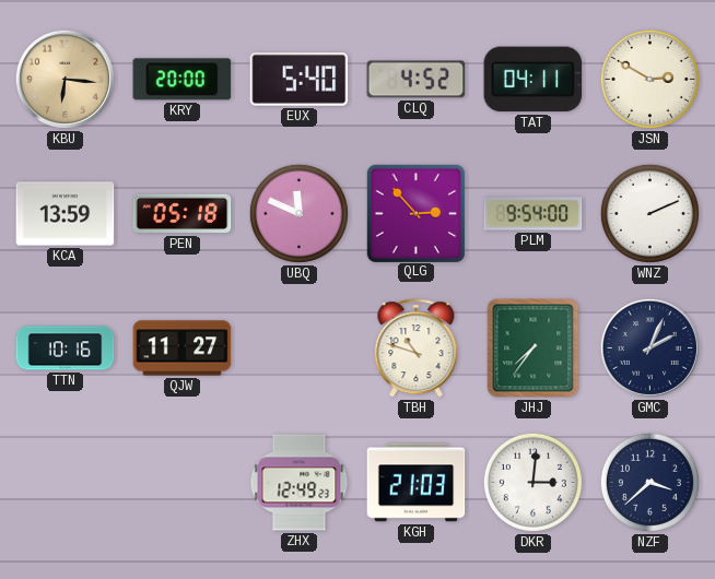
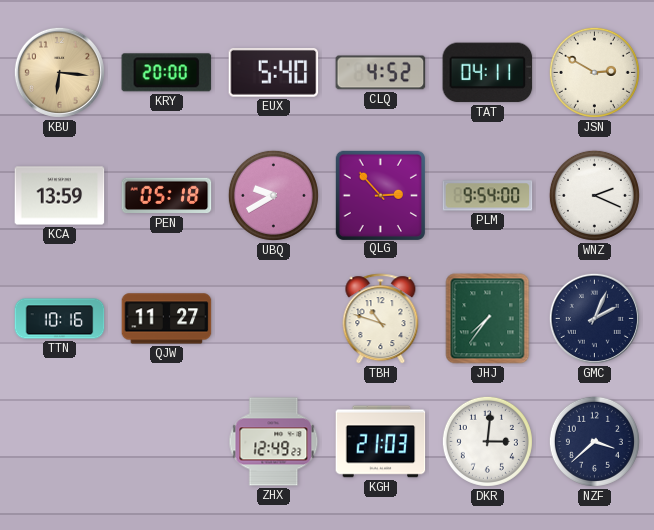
UBQ: 11:49 -> 9:40
WNZ: 2:11 -> 2:19
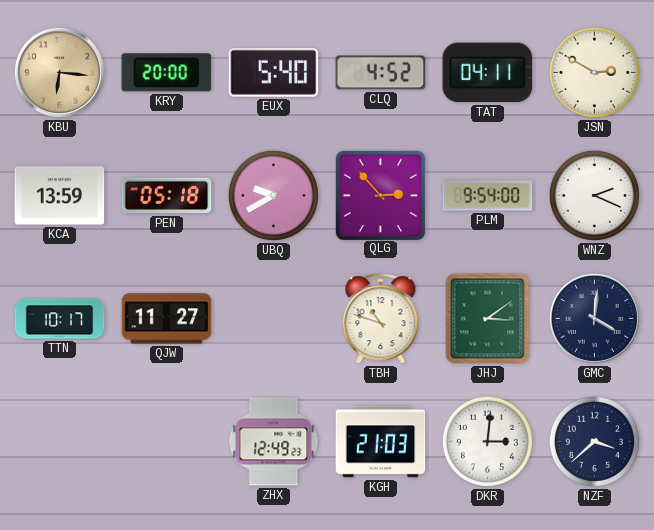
TTN: 10:16 -> 10:17
JHJ: 7:36 -> 3:09
GMC: 2:04 -> 4:01
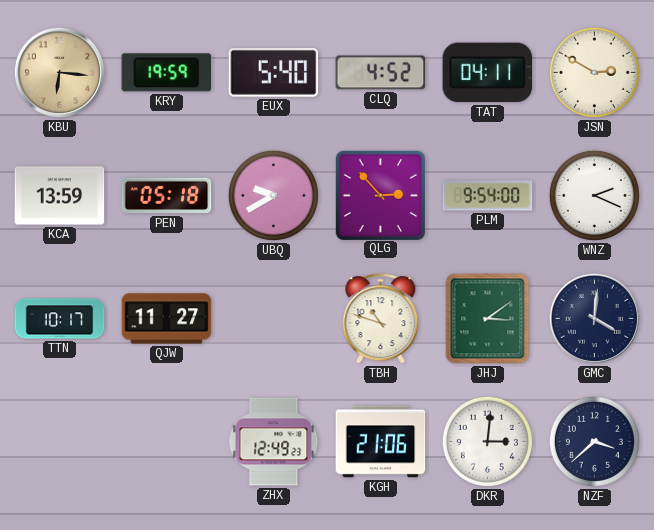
KRY: 20:00 -> 19:59
KGH: 21:03 -> 21:06
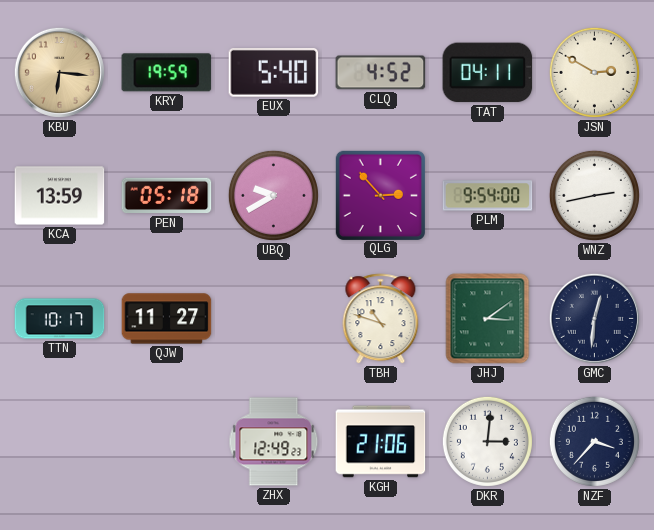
WNZ: 2:19 -> 2:43
GMC: 4:01 -> 12:31
NZF: 3:38 -> 3:37
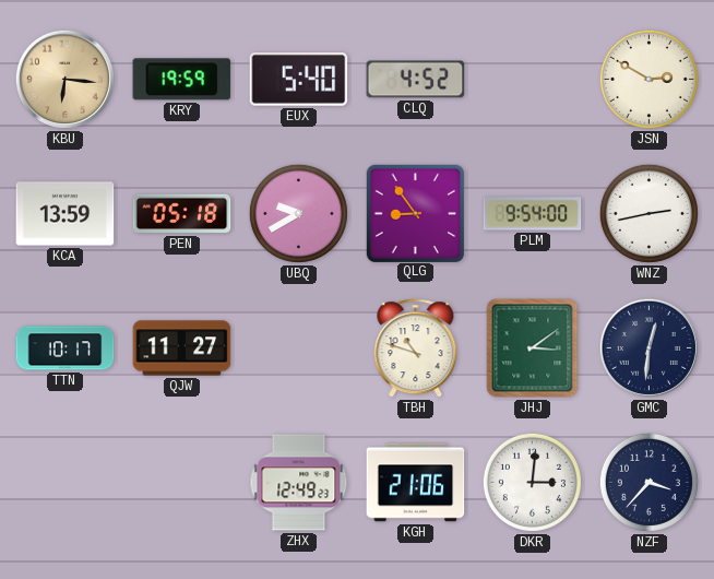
TAT: 04:11 -> none
QLG: 2:53 -> 8:54
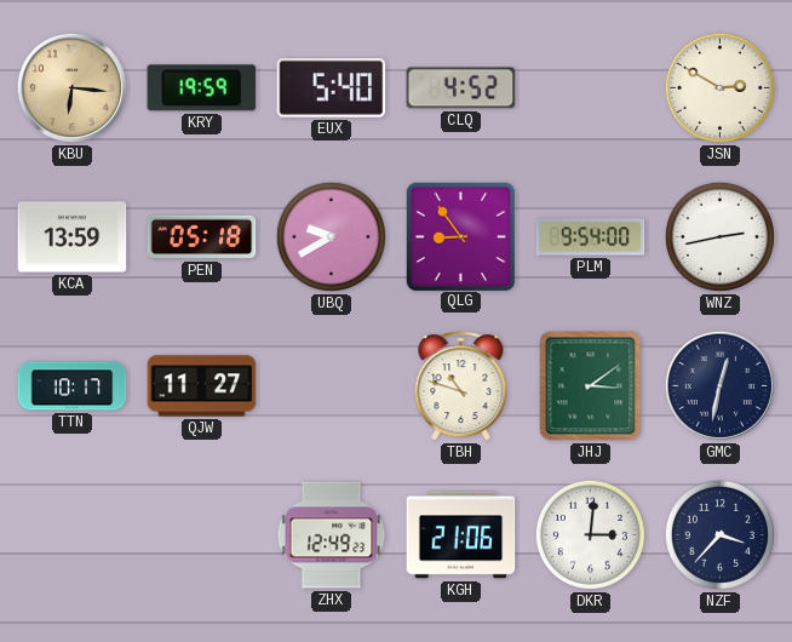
GMC: 12:31 -> 12:32
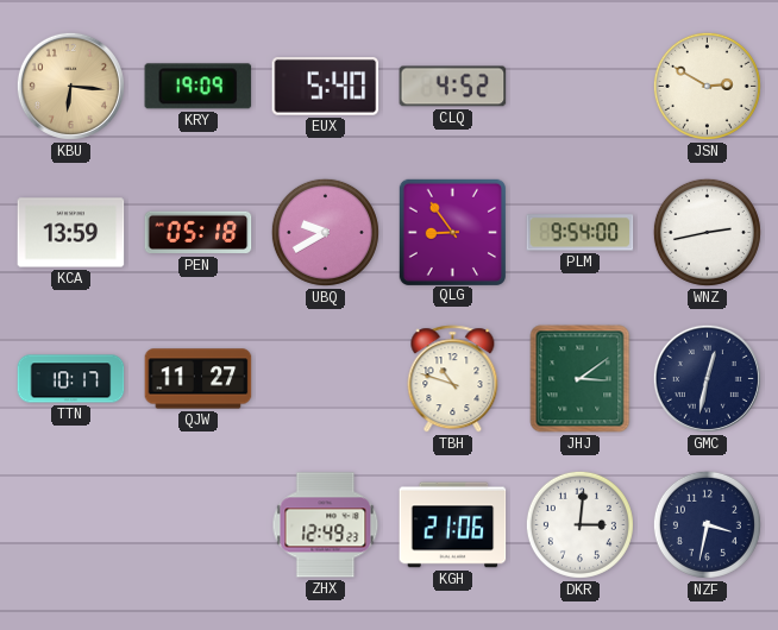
KRY: 19:59 -> 19:09
NZF: 3:37 -> 3:32
